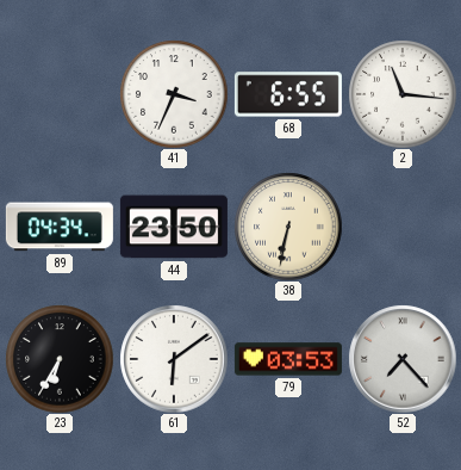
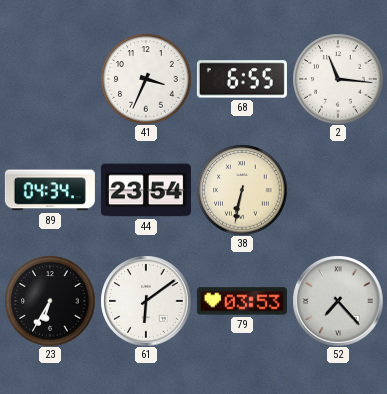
44: 23:50 -> 23:54
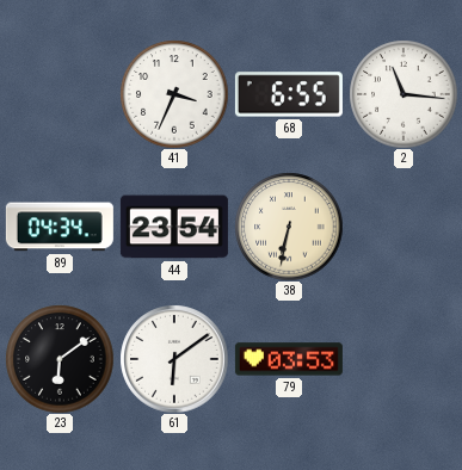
23: 6:35 -> 6:09
52: 7:23 -> none
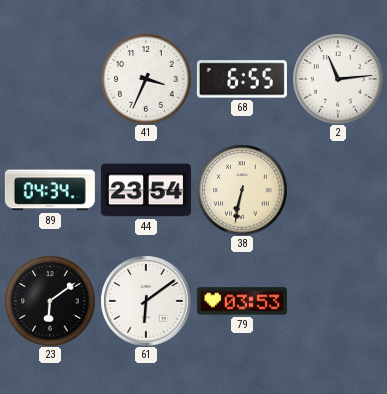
2: 11:16 -> 11:14
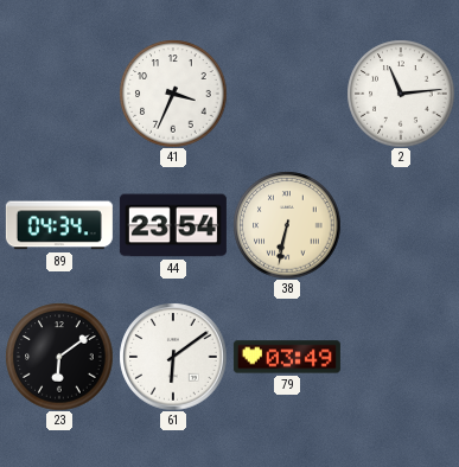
68: 6:55 -> none
79: 03:53 -> 03:49
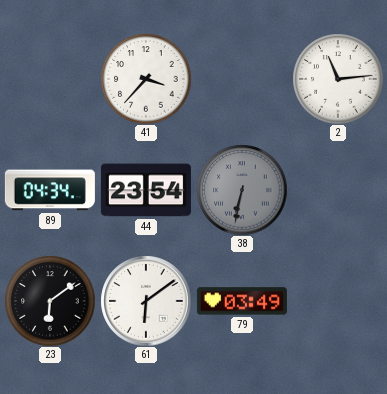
41: 3:34 -> 3:37
38 dial: cream -> grey
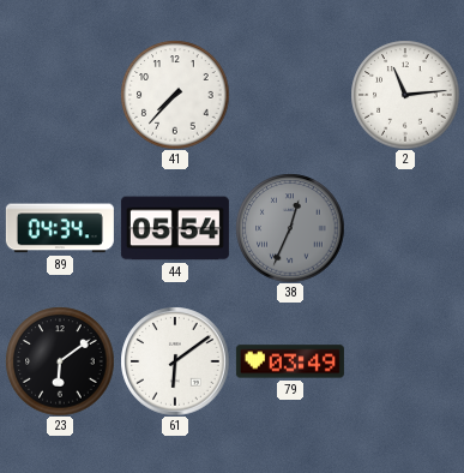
41: 3:37 -> 7:37
44: 23:54 -> 05:54
38: 6:32 -> 12:34
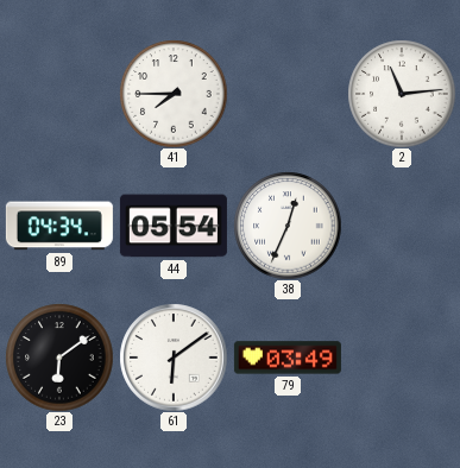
41: 7:37 -> 7:45
38 dial: grey -> white
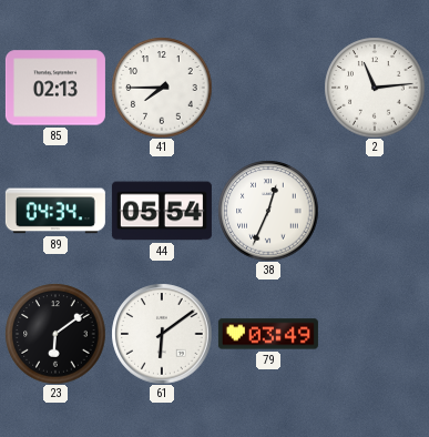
85: none -> 02:13
